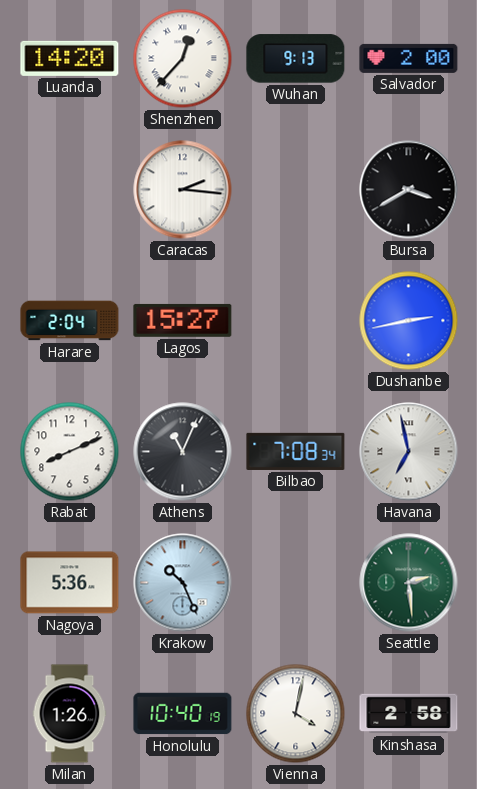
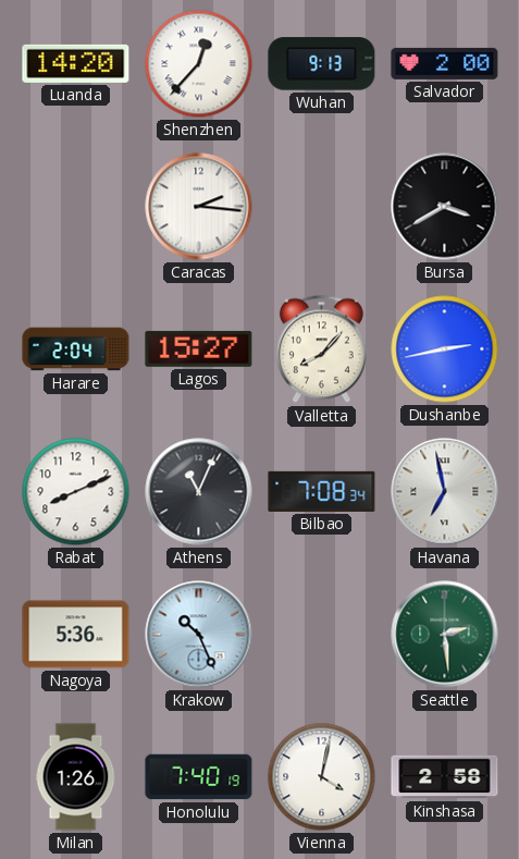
Valletta: none -> 8:07
Honolulu: 10:40 -> 7:40
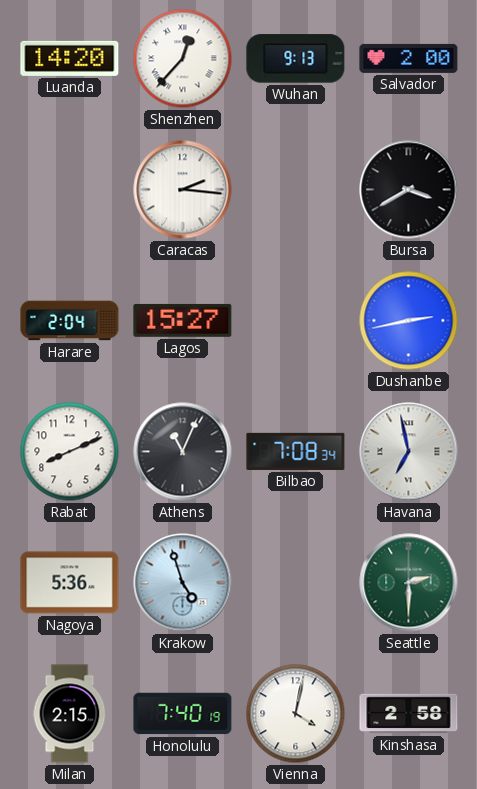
Valletta: 8:07 -> none
Krakow: 10:26 -> 4:57
Seattle: 2:29 -> 2:30
Milan: 1:26 -> 2:15
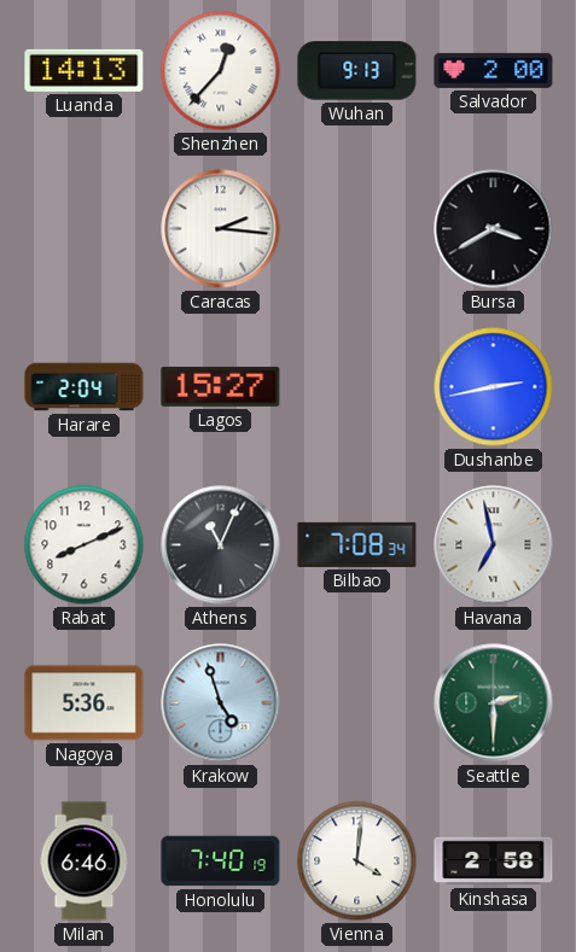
Luanda: 14:20 -> 14:13
Milan: 2:15 -> 6:46
Vienna: 4:02 -> 4:01
